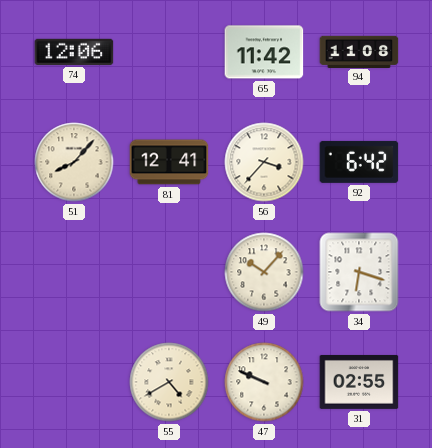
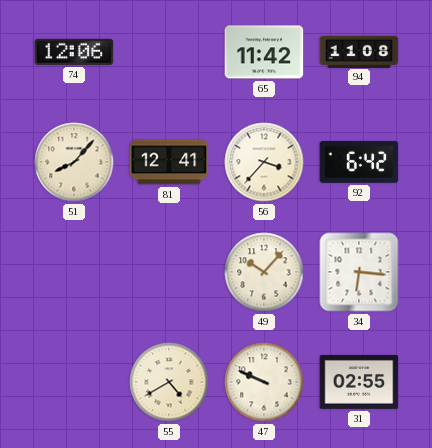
34: 6:18 -> 6:16
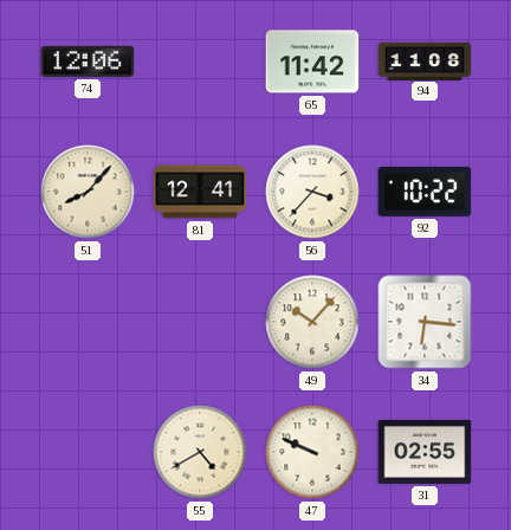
92: 6:42 -> 10:22
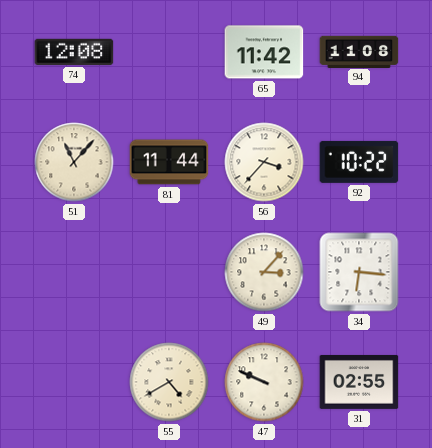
74: 12:06 -> 12:08
51: 8:07 -> 11:07
81: 12:41 -> 11:44
49: 10:07 -> 3:07
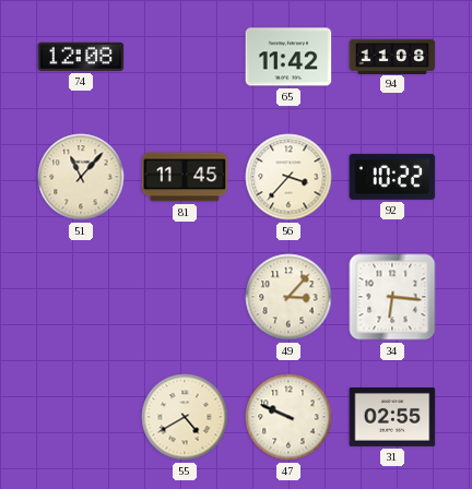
81: 11:44 -> 11:45
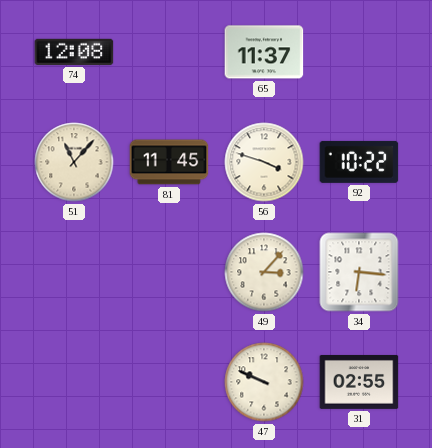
65: 11:42 -> 11:37
94: 11:08 -> none
56: 3:37 -> 3:48
55: 4:40 -> none
